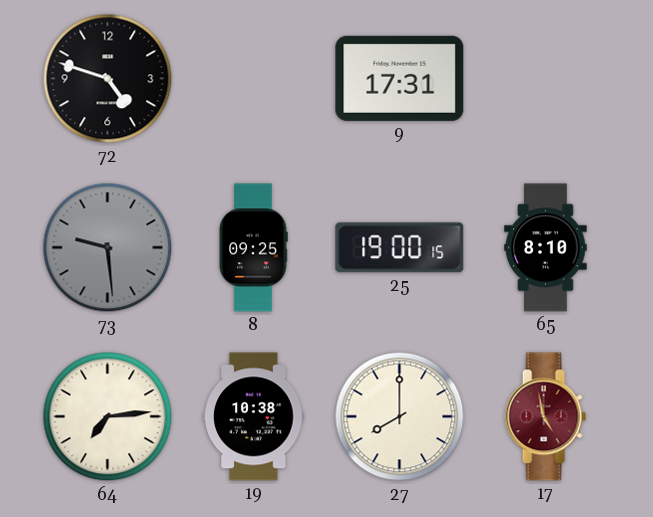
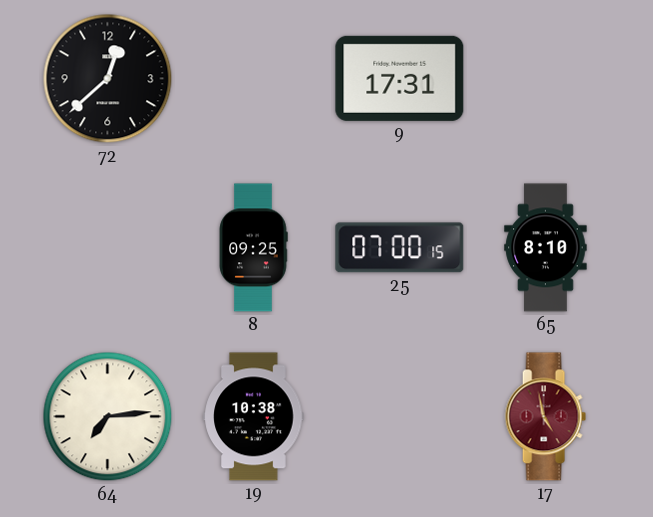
72: 4:48 -> 12:38
73: 9:29 -> none
25: 19:00 -> 07:00
27: 8:00 -> none
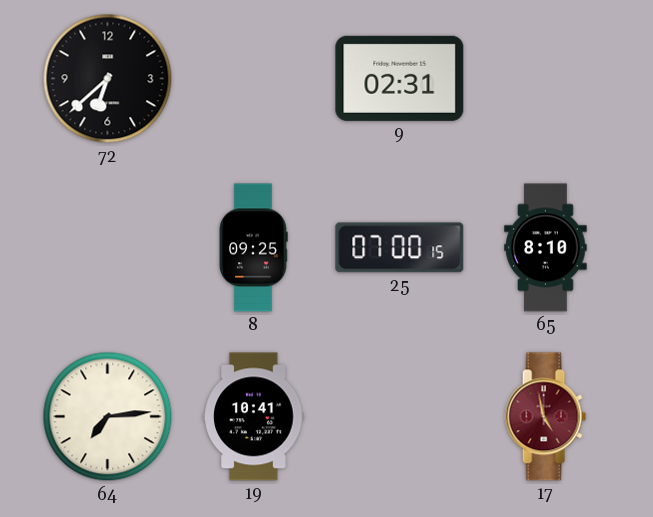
72: 12:38 -> 6:38
9: 17:31 -> 02:31
19: 10:38 -> 10:41
